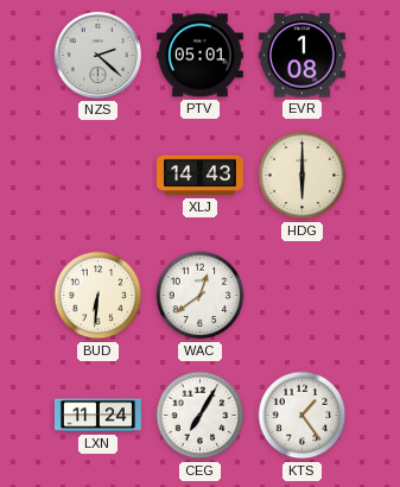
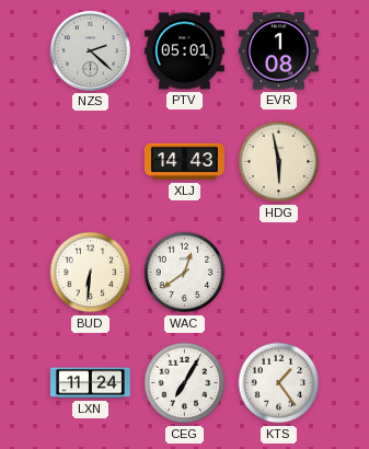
HDG: 6:00 -> 5:58
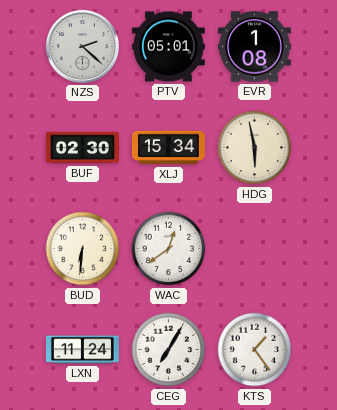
BUF: none -> 02:30
XLJ: 14:43 -> 15:34
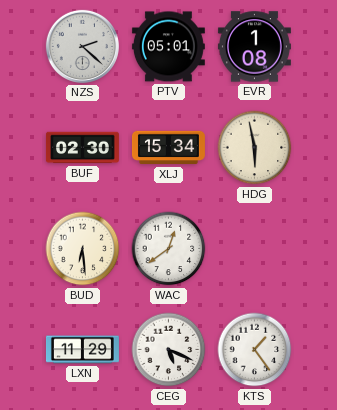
BUD: 6:31 -> 6:29
LXN: 11:24 -> 11:29
CEG: 7:05 -> 5:19
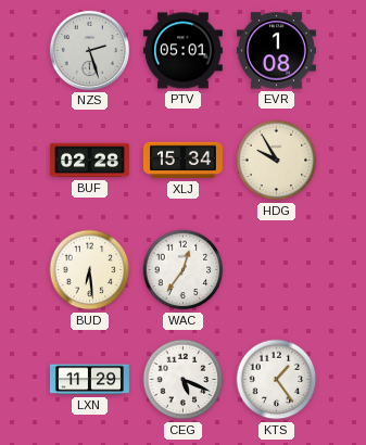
NZS: 2:22 -> 2:27
BUF: 02:30 -> 02:28
HDG: 5:58 -> 9:55
WAC: 12:39 -> 12:36
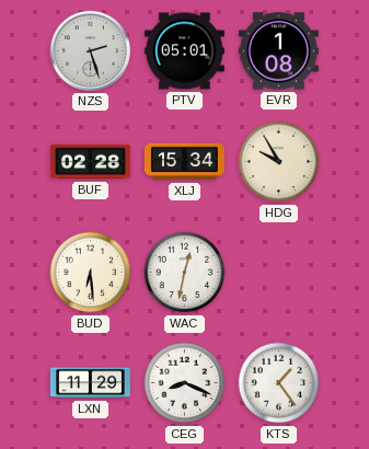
WAC: 12:36 -> 12:32
CEG: 5:19 -> 8:19
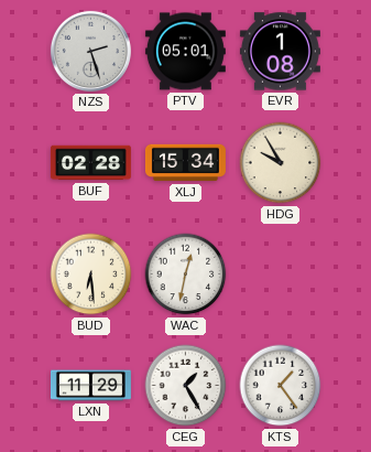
CEG: 8:19 -> 1:25
